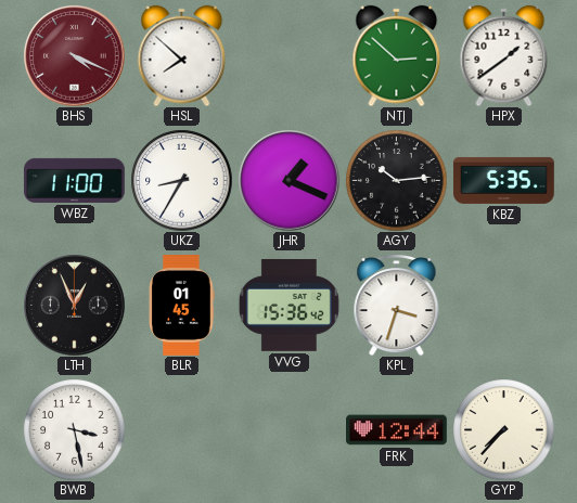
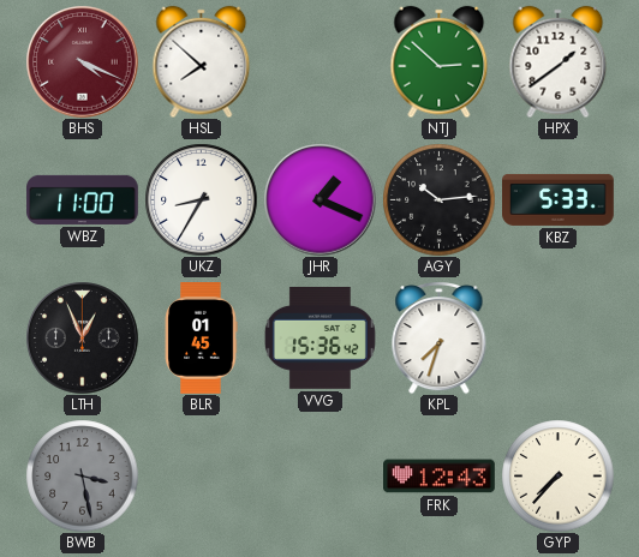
KBZ: 5:35 -> 5:33
KPL: 3:33 -> 7:33
BWB dial: white -> grey
FRK: 12:44 -> 12:43
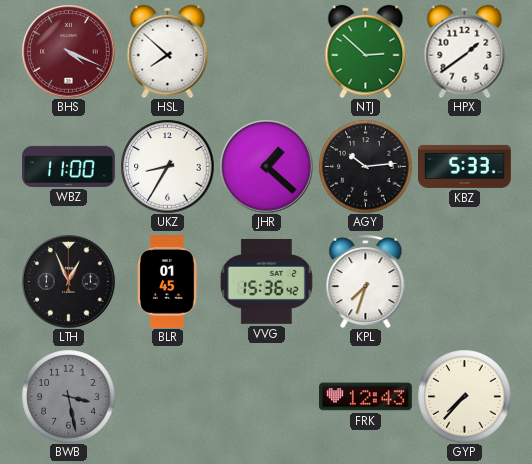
JHR: 1:19 -> 1:22
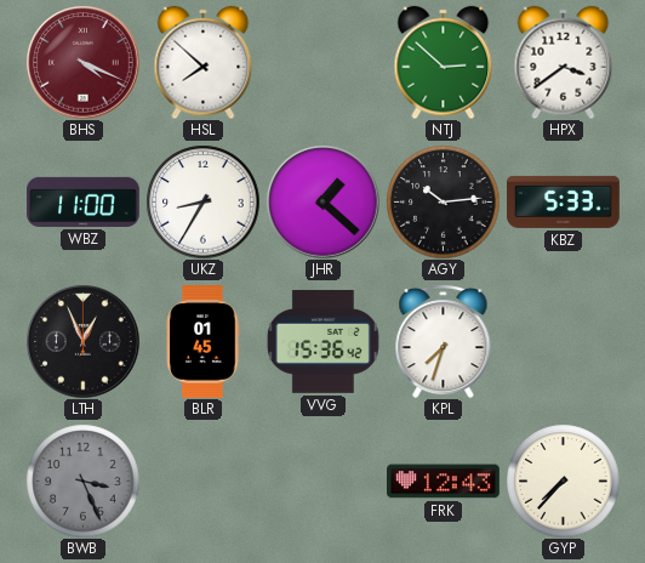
HPX: 1:39 -> 3:39
BWB: 3:28 -> 3:26
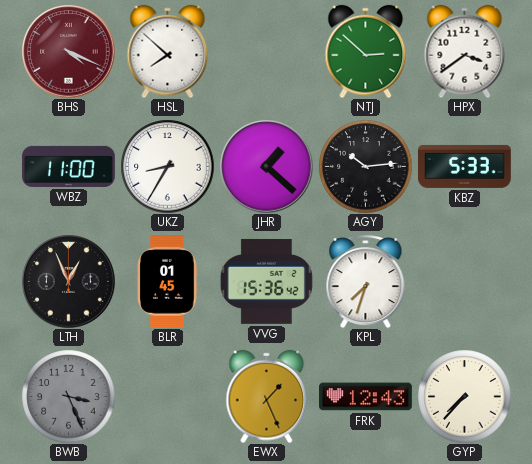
EWX: none -> 1:26
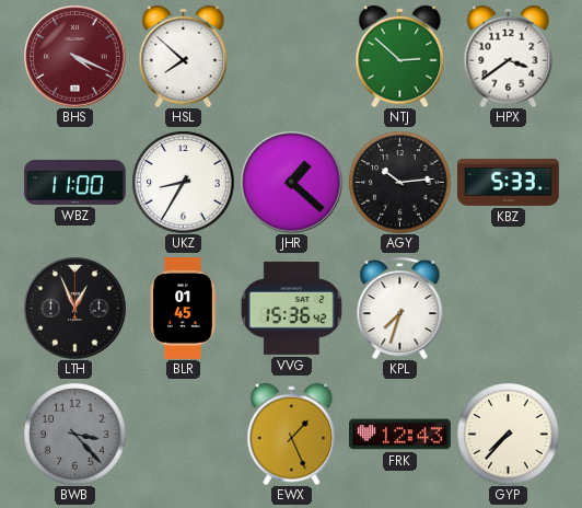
BWB: 3:26 -> 3:23
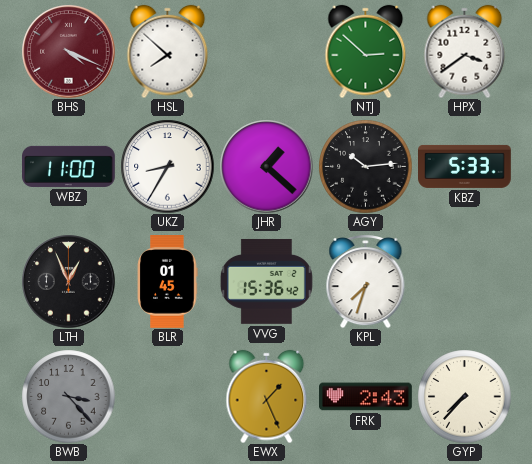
FRK: 12:43 -> 2:43
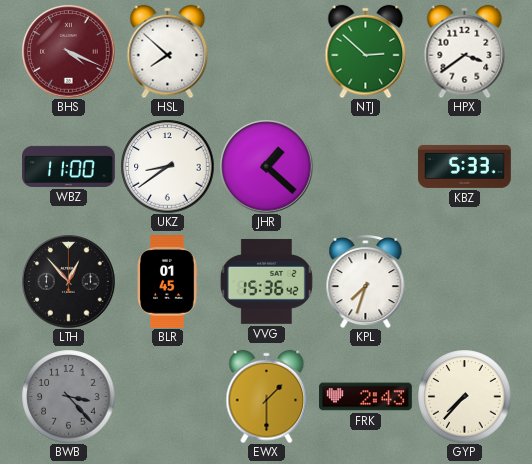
UKZ: 8:35 -> 8:39
AGY: 10:14 -> none
LTH: 12:56 -> 12:53
EWX: 1:26 -> 1:30
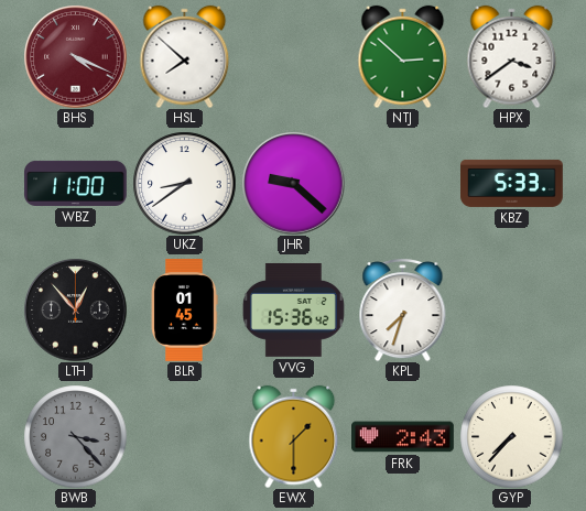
JHR: 1:22 -> 9:22
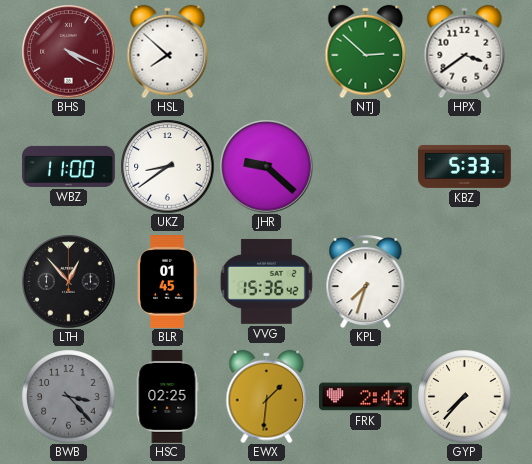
HSC: none -> 02:25
EWX: 1:30 -> 1:31
